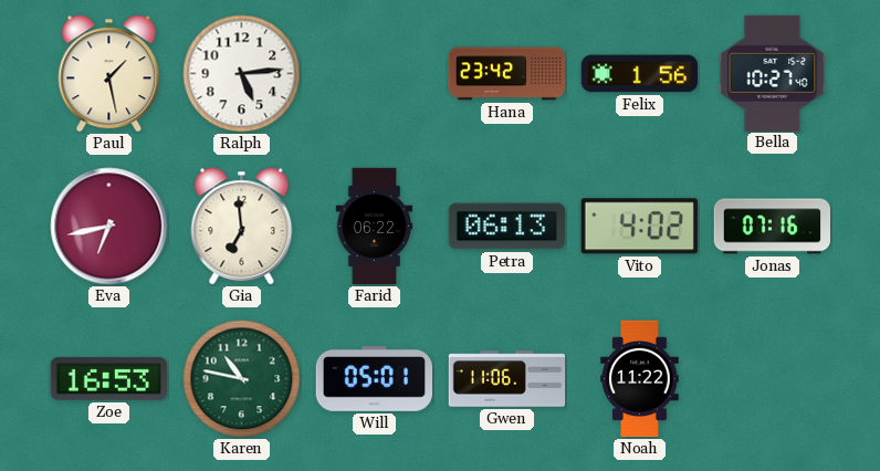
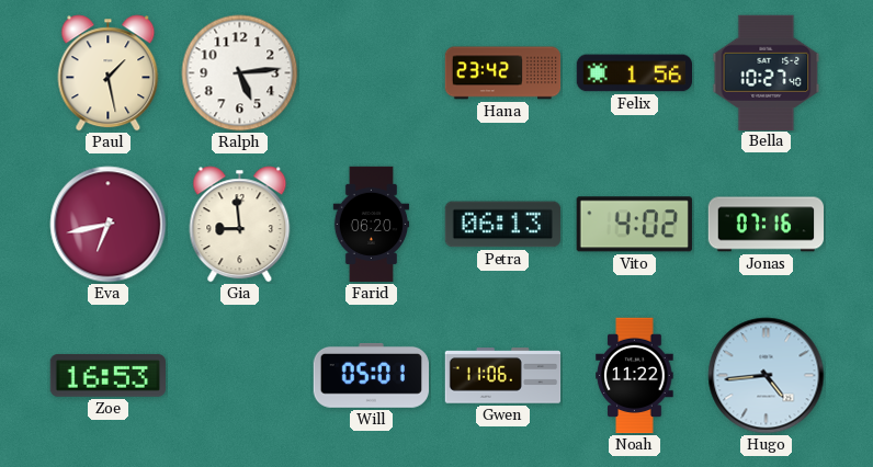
Gia: 6:59 -> 8:59
Farid: 06:22 -> 06:20
Karen: 10:47 -> none
Hugo: none -> 4:44
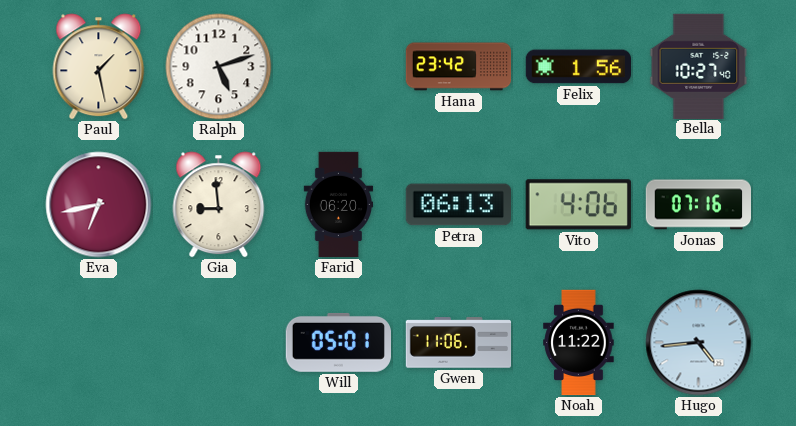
Ralph: 5:14 -> 5:12
Vito: 4:02 -> 4:06
Zoe: 16:53 -> none
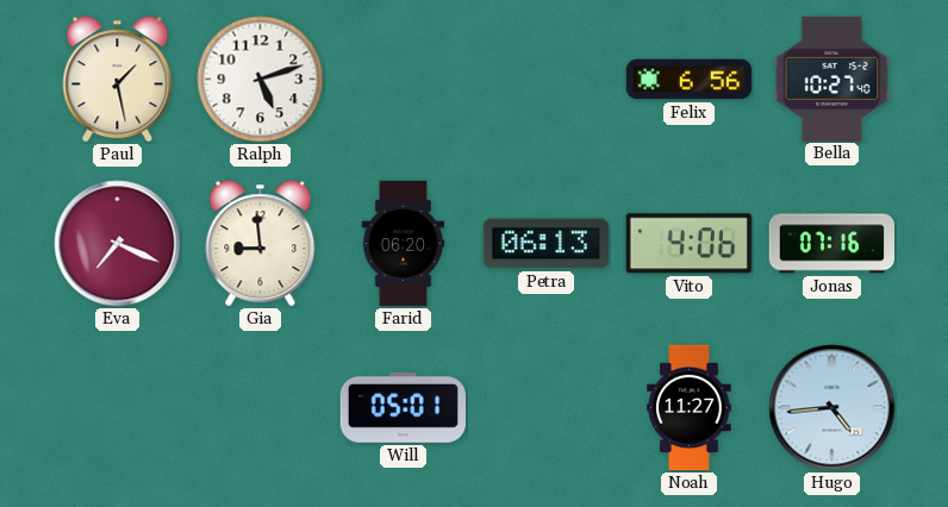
Hana: 23:42 -> none
Felix: 1:56 -> 6:56
Eva: 6:43 -> 7:19
Gwen: 11:06 -> none
Noah: 11:22 -> 11:27
